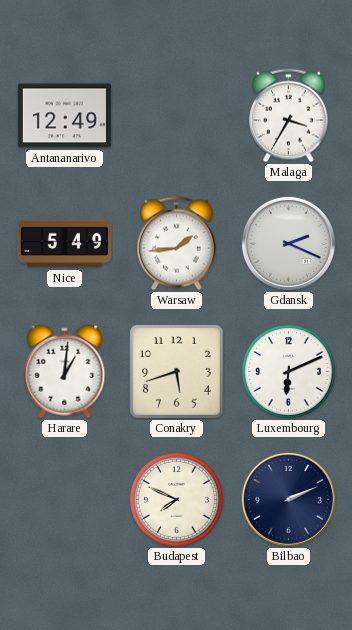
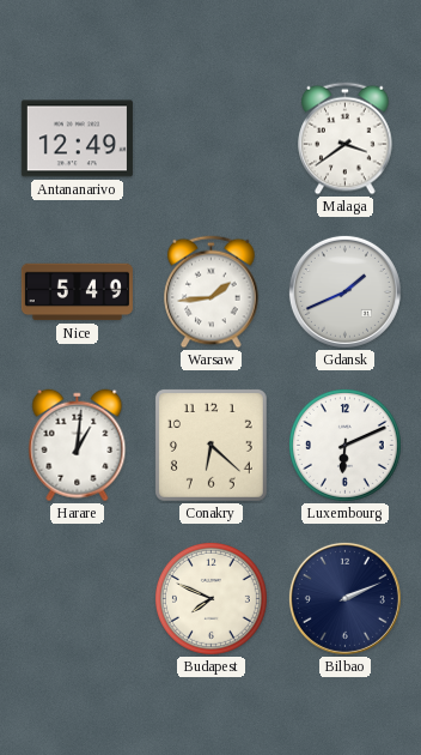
Malaga: 3:35 -> 3:39
Gdansk: 2:19 -> 1:41
Conakry: 5:42 -> 6:22
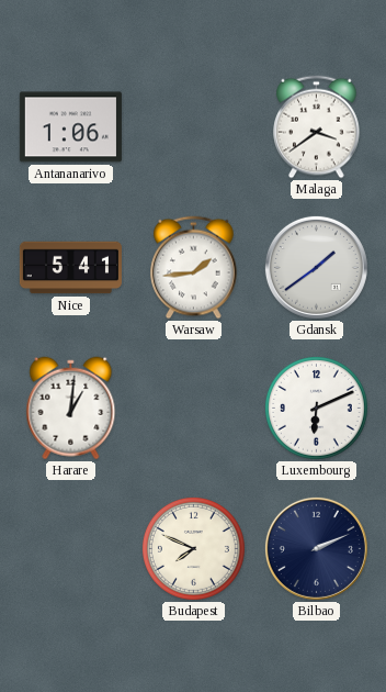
Antananarivo: 12:49 -> 1:06
Nice: 5:49 -> 5:41
Gdansk: 1:41 -> 1:39
Conakry: 6:22 -> none
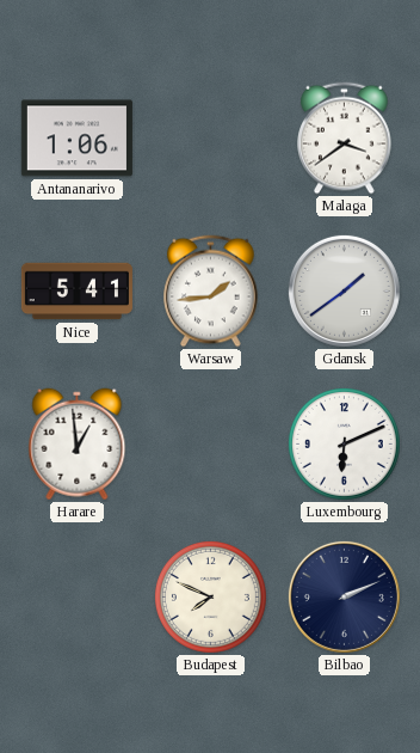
Harare: 1:01 -> 12:59
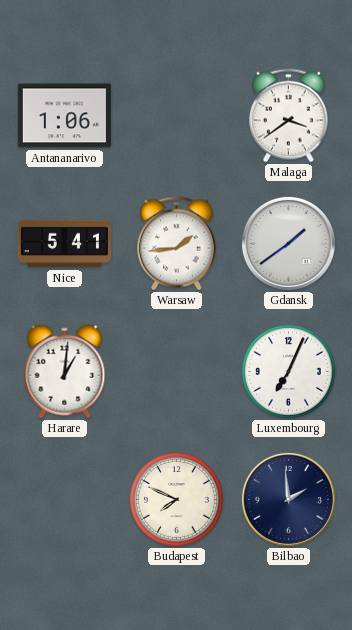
Harare: 12:59 -> 1:01
Luxembourg: 6:11 -> 7:04
Bilbao: 2:11 -> 1:59
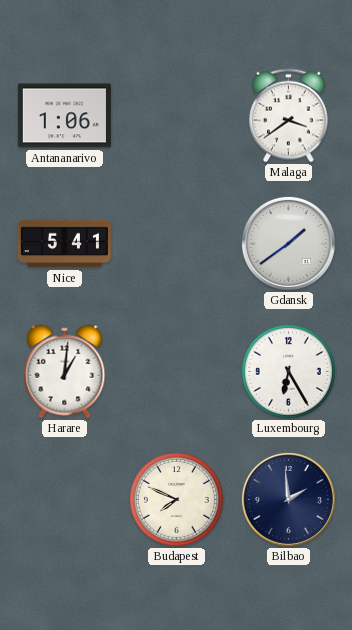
Warsaw: 1:44 -> none
Luxembourg: 7:04 -> 6:25
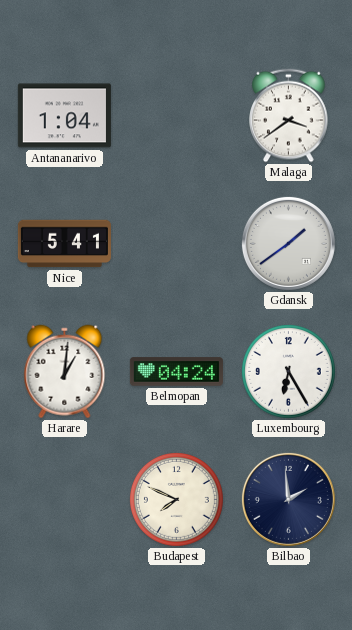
Antananarivo: 1:06 -> 1:04
Belmopan: none -> 04:24
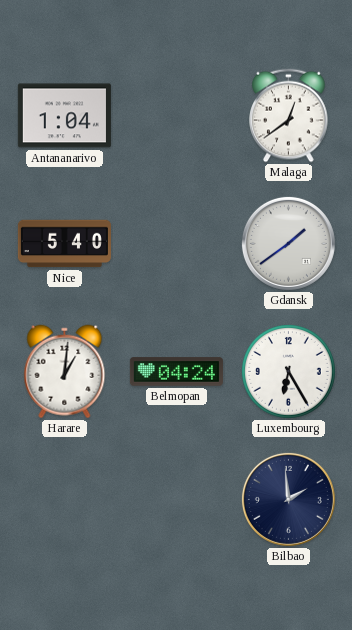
Malaga: 3:39 -> 12:39
Nice: 5:41 -> 5:40
Budapest: 7:49 -> none
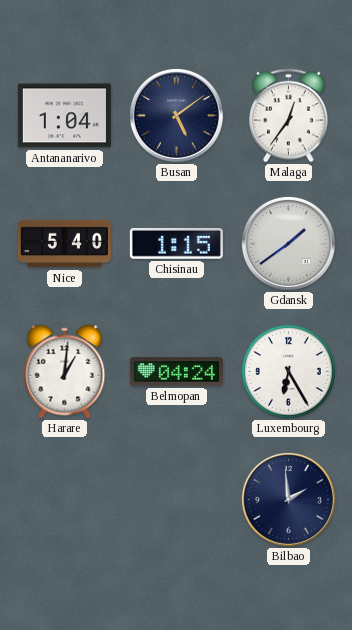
Busan: none -> 5:09
Malaga: 12:39 -> 12:36
Chisinau: none -> 1:15
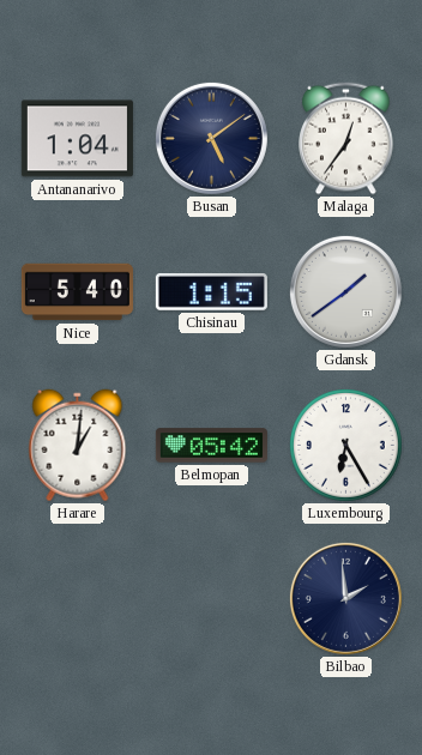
Belmopan: 04:24 -> 05:42
